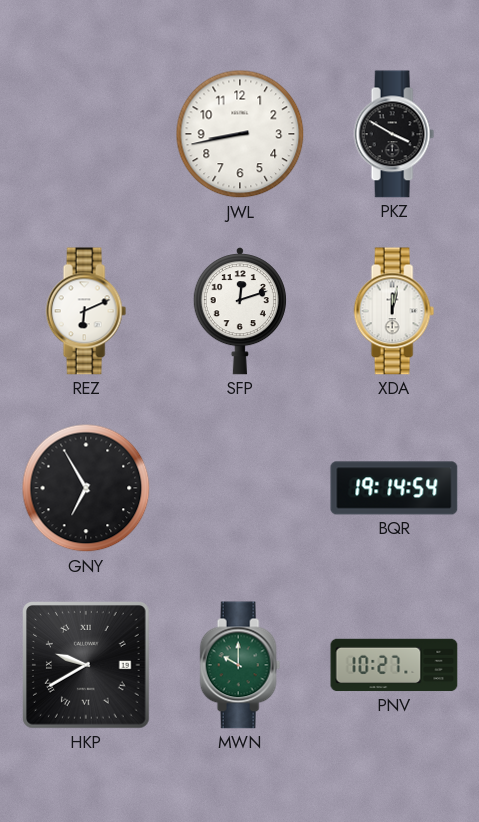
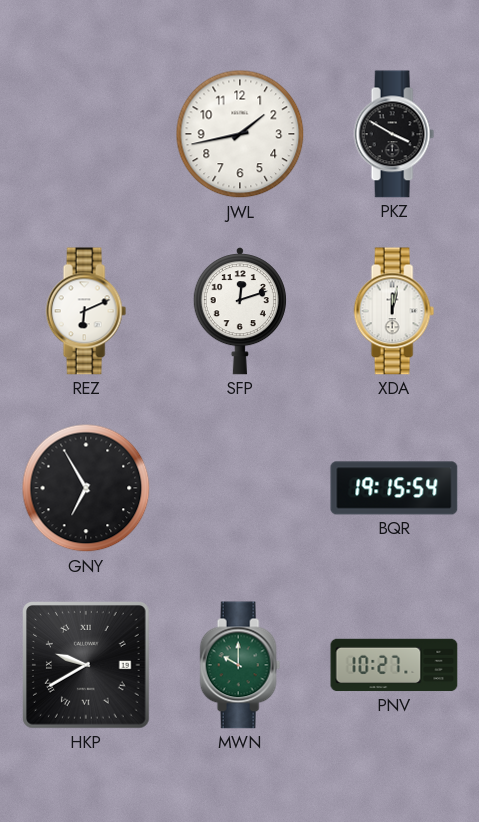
JWL: 8:43 -> 1:43
BQR: 19:14 -> 19:15
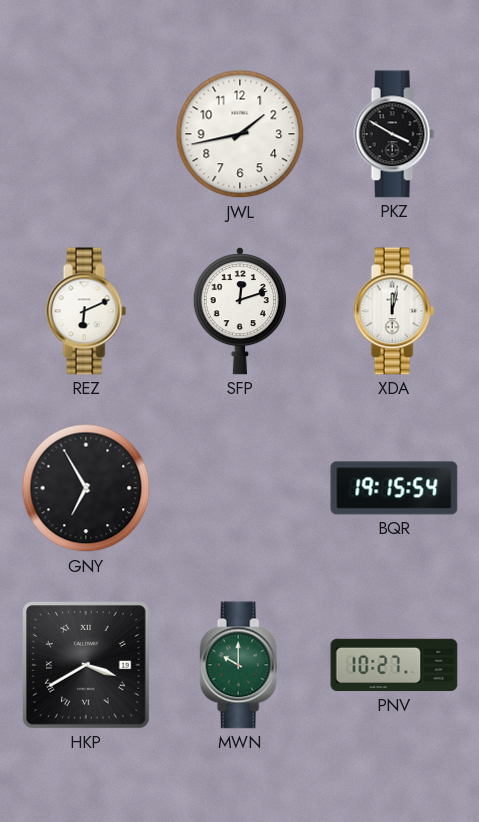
HKP: 9:40 -> 3:40
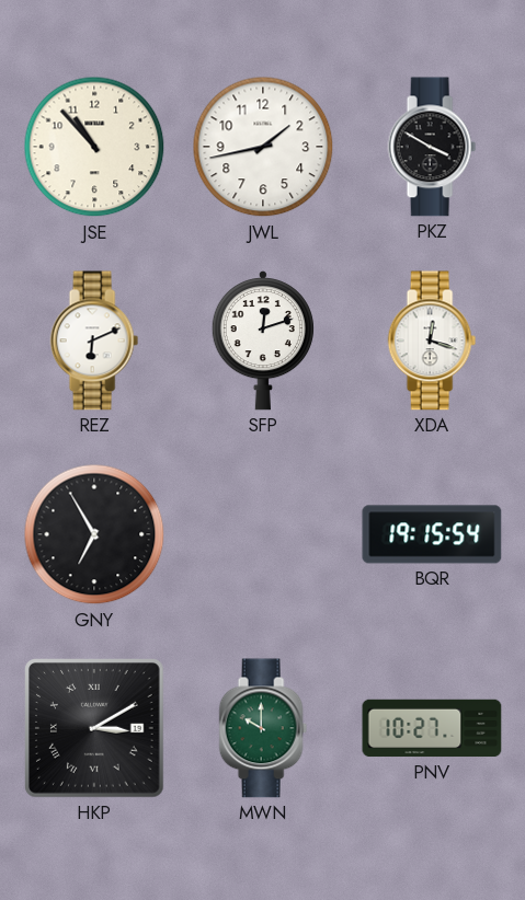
JSE: none -> 10:53
XDA: 12:02 -> 12:18
HKP: 3:40 -> 3:10
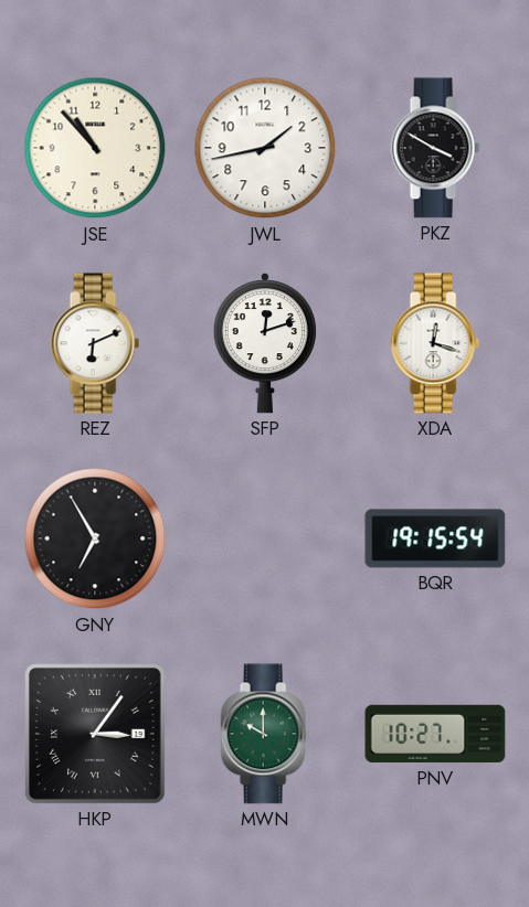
HKP: 3:10 -> 3:06
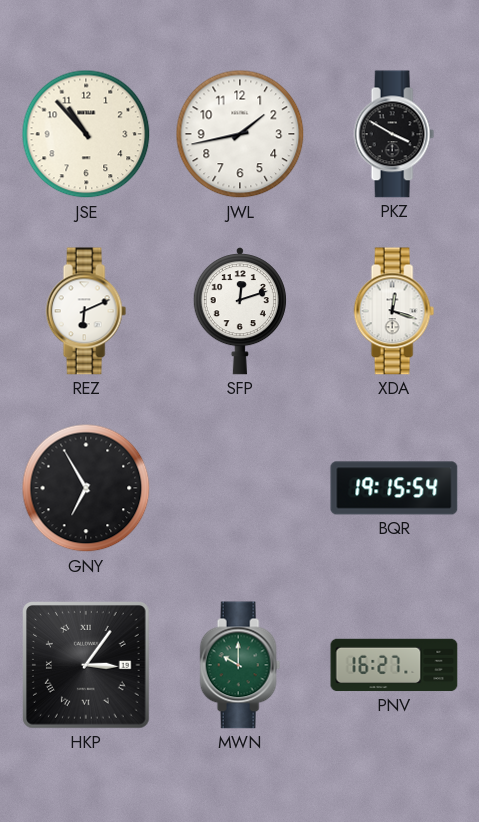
PNV: 10:27 -> 16:27
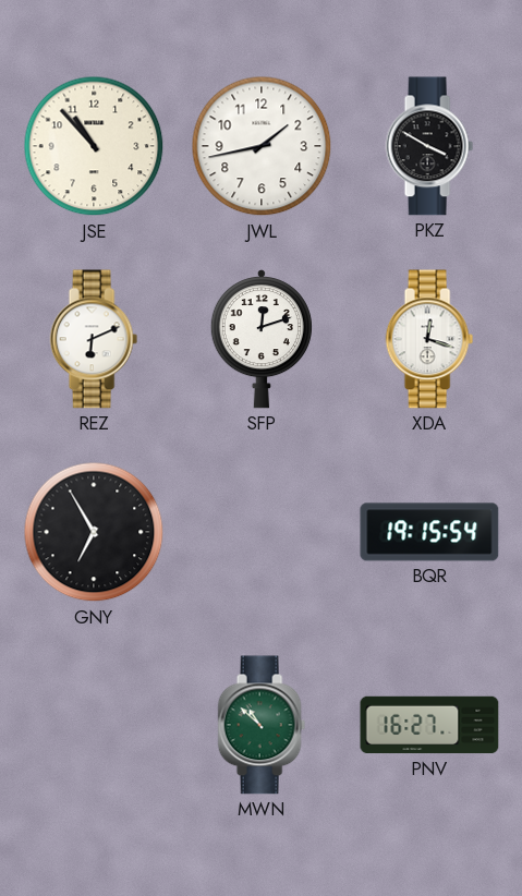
HKP: 3:06 -> none
MWN: 10:00 -> 10:52
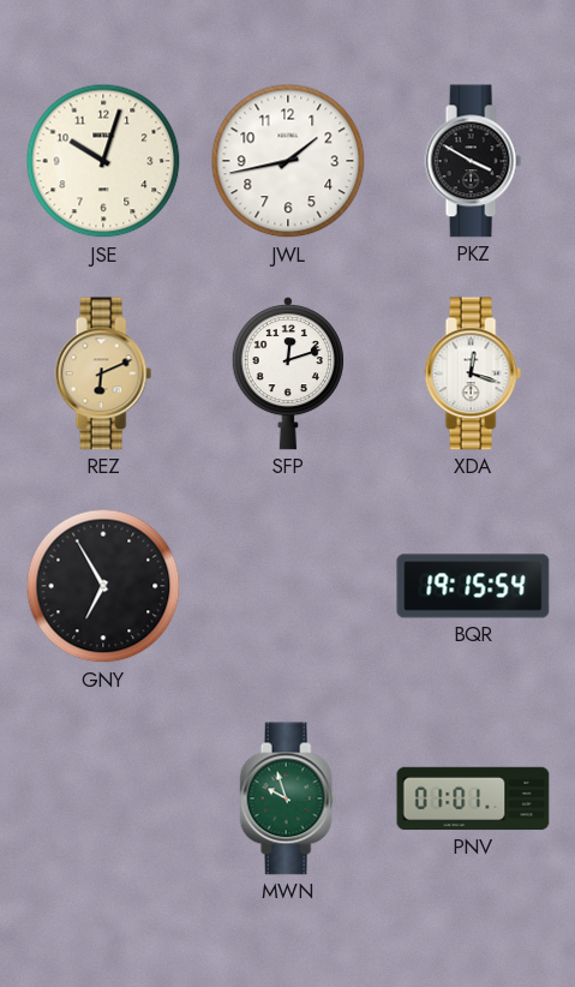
JSE: 10:53 -> 10:03
REZ dial: white -> champagne
MWN: 10:52 -> 9:57
PNV: 16:27 -> 01:01
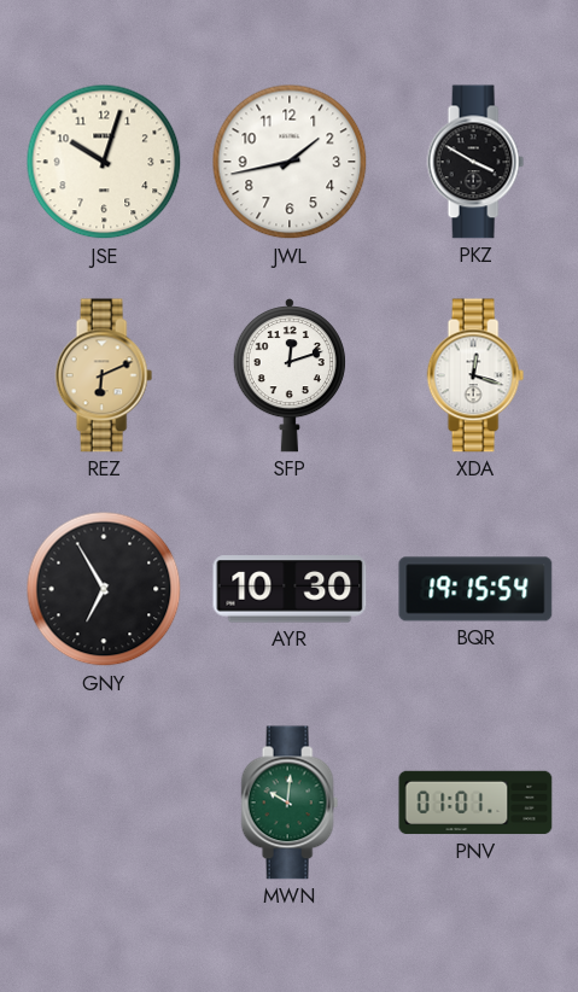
AYR: none -> 10:30
MWN: 9:57 -> 10:01
